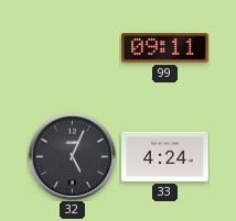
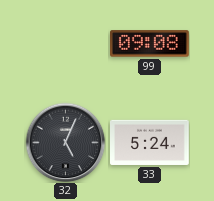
99: 09:11 -> 09:08
33: 4:24 -> 5:24
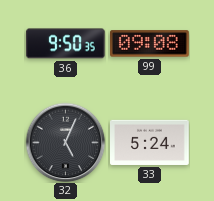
36: none -> 9:50
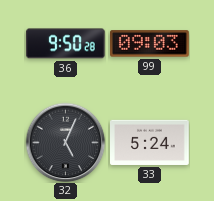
36: 9:50:35 -> 9:50:28
99: 09:08 -> 09:03
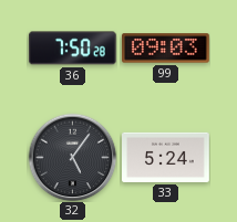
36: 9:50 -> 7:50
32: 5:04 -> 5:06
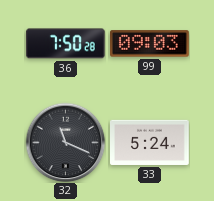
32: 5:06 -> 11:19
